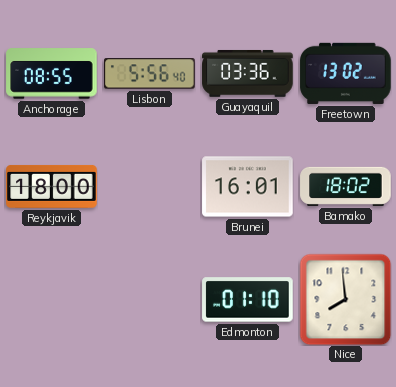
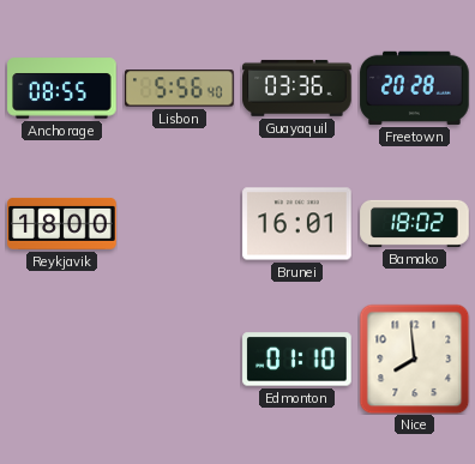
Freetown: 13:02 -> 20:28
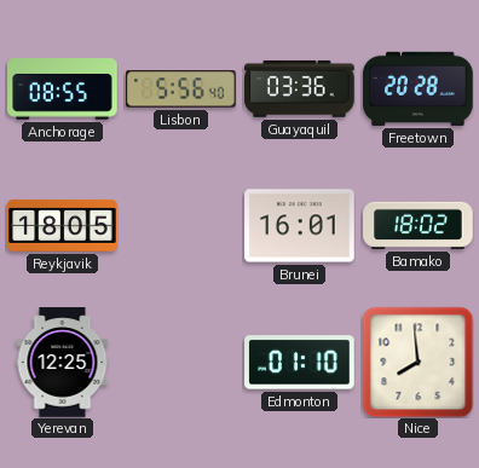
Reykjavik: 18:00 -> 18:05
Yerevan: none -> 12:25
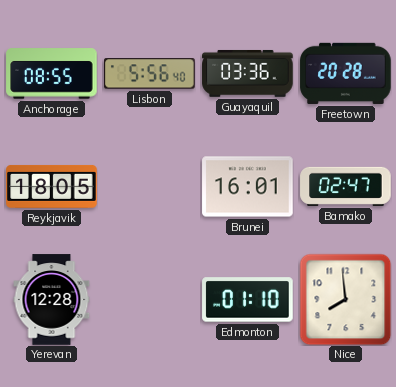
Bamako: 18:02 -> 02:47
Yerevan: 12:25 -> 12:28
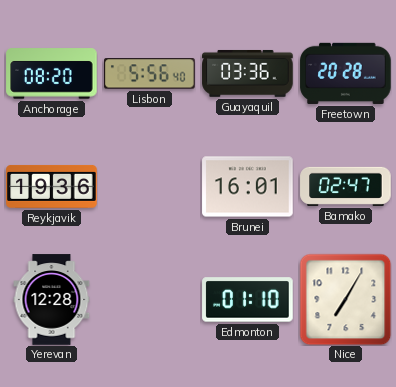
Anchorage: 08:55 -> 08:20
Reykjavik: 18:05 -> 19:36
Nice: 7:59 -> 7:05
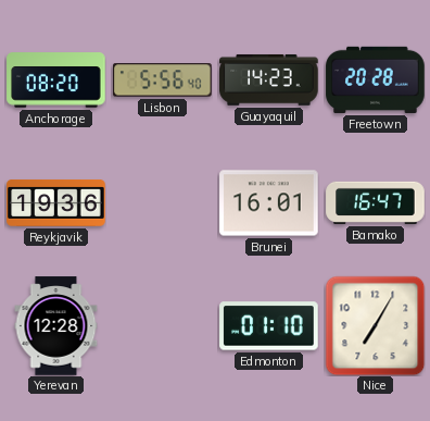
Guayaquil: 03:36 -> 14:23
Bamako: 02:47 -> 16:47
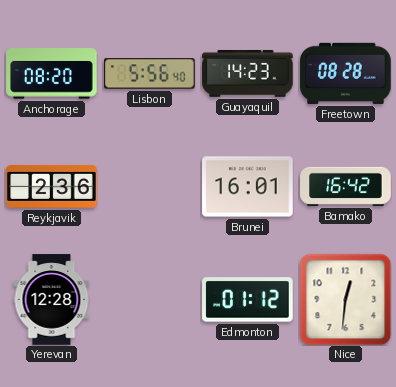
Freetown: 20:28 -> 08:28
Reykjavik: 19:36 -> 2:36
Bamako: 16:47 -> 16:42
Edmonton: 01:10 -> 01:12
Nice: 7:05 -> 12:31
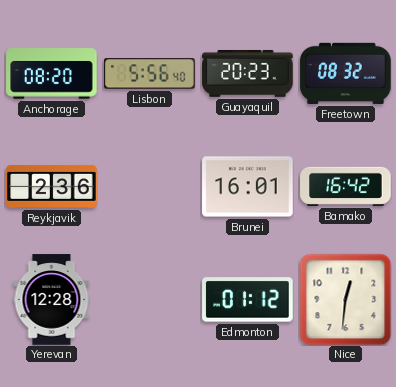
Guayaquil: 14:23 -> 20:23
Freetown: 08:28 -> 08:32
